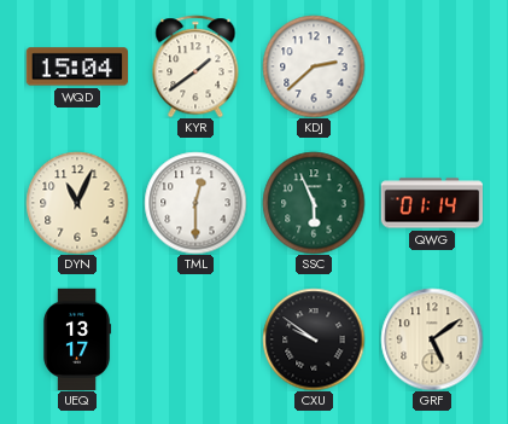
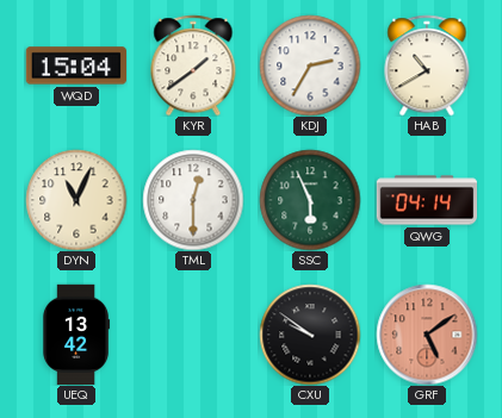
KDJ: 2:38 -> 2:35
HAB: none -> 10:40
QWG: 01:14 -> 04:14
UEQ: 13:17 -> 13:42
GRF dial: cream -> salmon
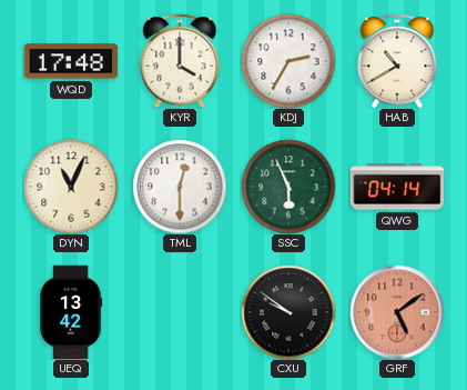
WQD: 15:04 -> 17:48
KYR: 1:39 -> 4:00
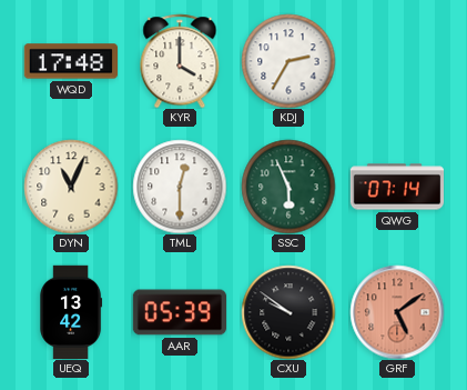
HAB: 10:40 -> none
QWG: 04:14 -> 07:14
AAR: none -> 05:39
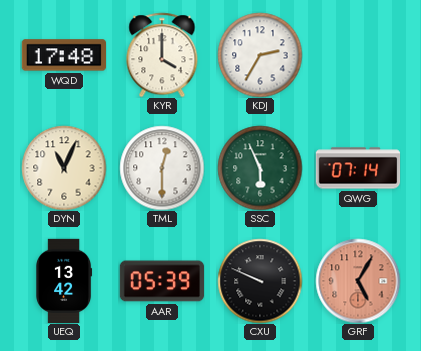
CXU: 9:51 -> 9:49
GRF: 5:09 -> 5:05
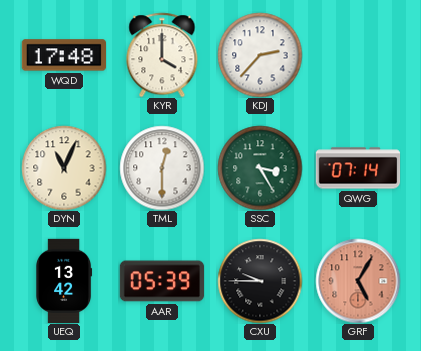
KDJ: 2:35 -> 2:37
SSC: 5:56 -> 3:25
CXU: 9:49 -> 9:45
